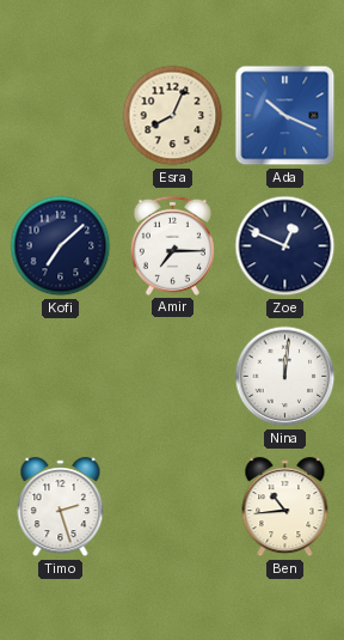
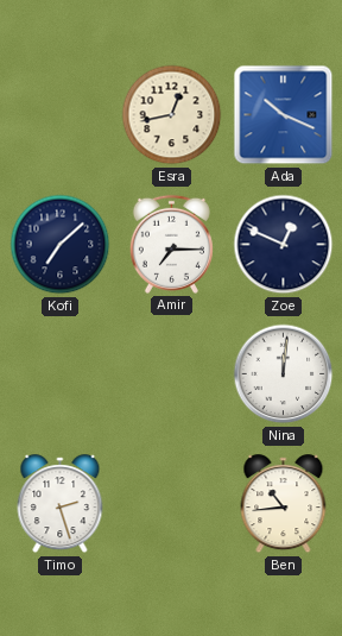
Esra: 8:04 -> 12:43
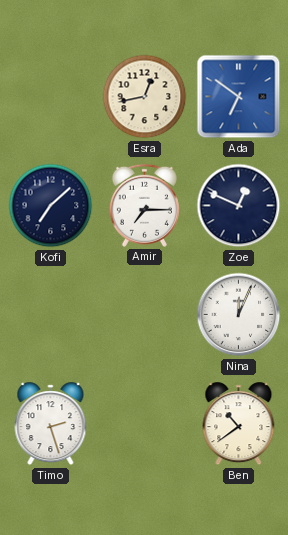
Ada: 10:19 -> 6:51
Nina: 12:01 -> 12:04
Ben: 10:44 -> 10:39
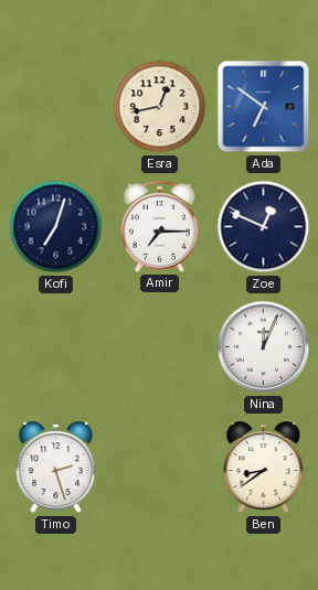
Kofi: 7:08 -> 7:03
Ben: 10:39 -> 8:39
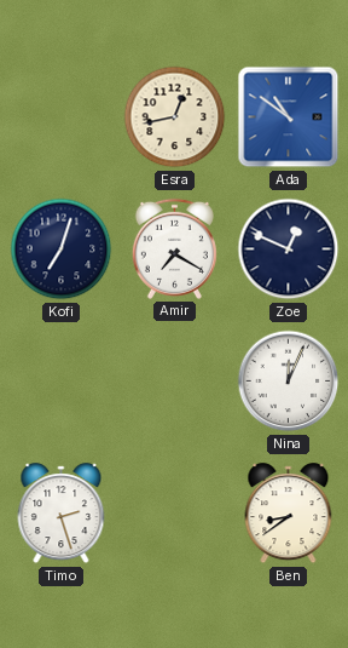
Ada: 6:51 -> 10:51
Amir: 7:15 -> 7:20
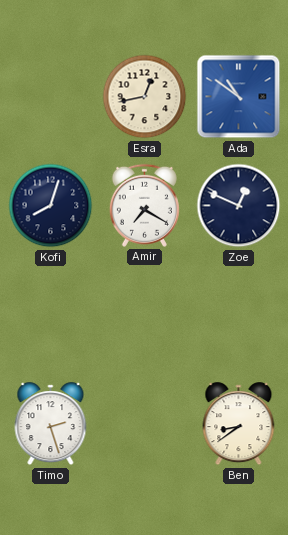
Kofi: 7:03 -> 8:03
Nina: 12:04 -> none
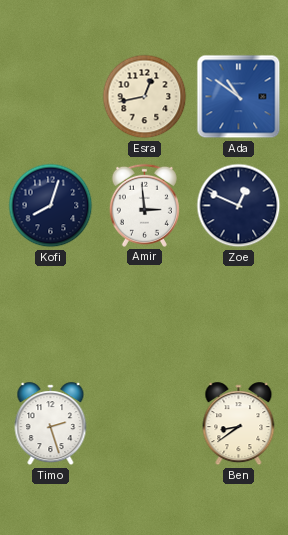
Amir: 7:20 -> 2:59
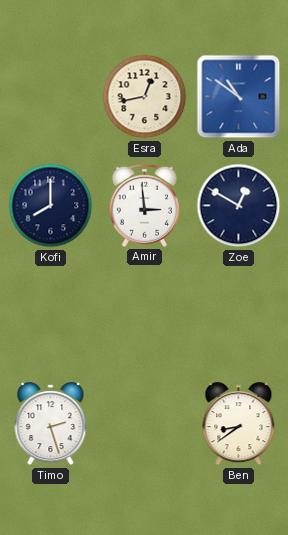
Kofi: 8:03 -> 8:00
Zoe: 12:49 -> 12:50
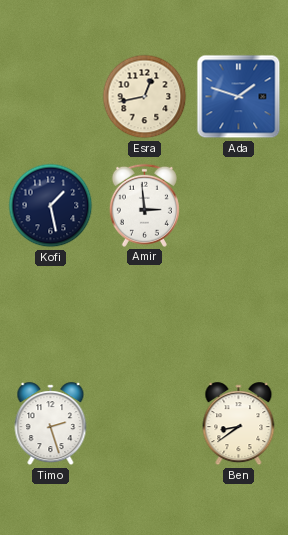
Ada: 10:51 -> 1:48
Kofi: 8:00 -> 1:28
Zoe: 12:50 -> none
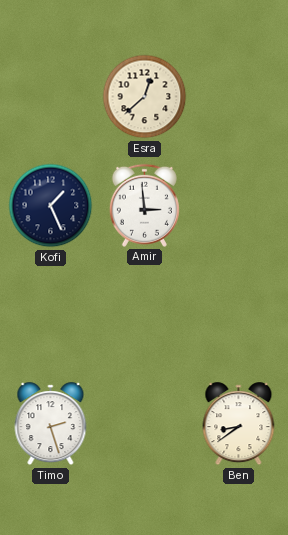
Esra: 12:43 -> 12:38
Ada: 1:48 -> none
Kofi: 1:28 -> 1:26
